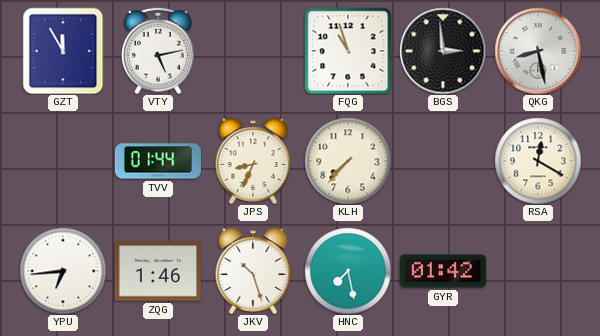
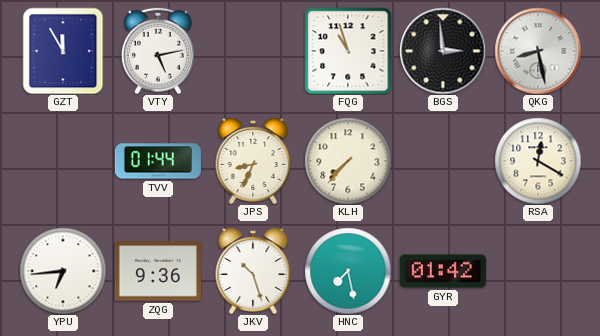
ZQG: 1:46 -> 9:36
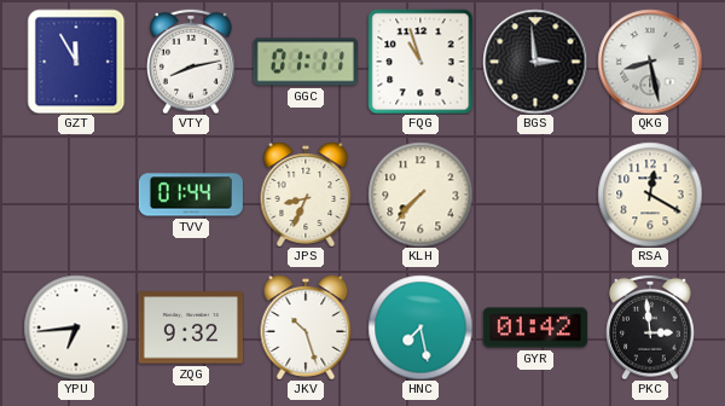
VTY: 5:13 -> 8:13
GGC: none -> 01:11
ZQG: 9:36 -> 9:32
PKC: none -> 2:59
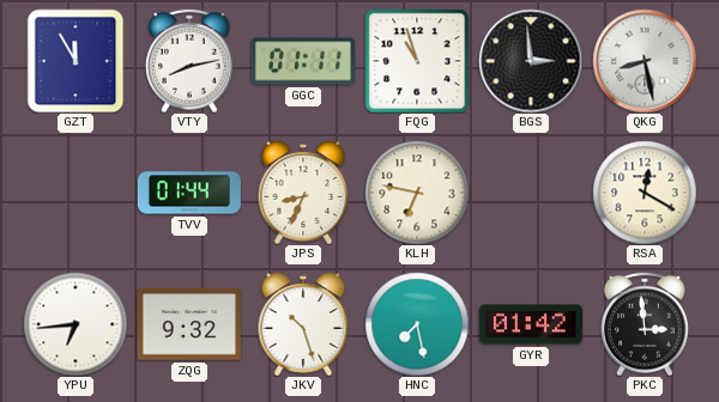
KLH: 7:37 -> 6:47
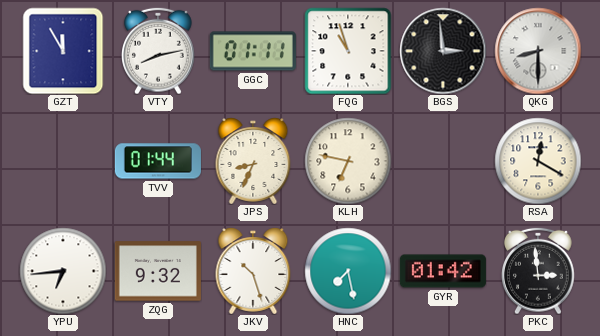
QKG: 8:28 -> 8:30
